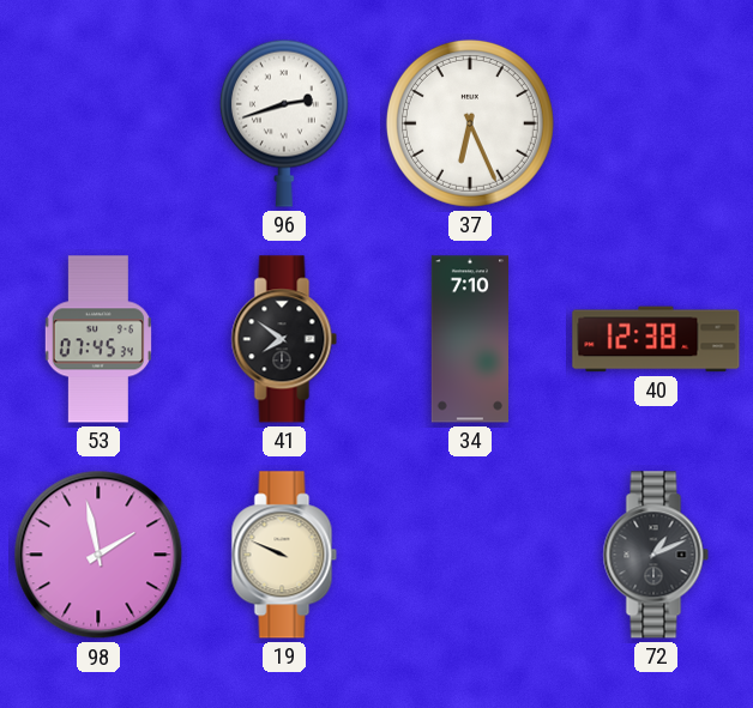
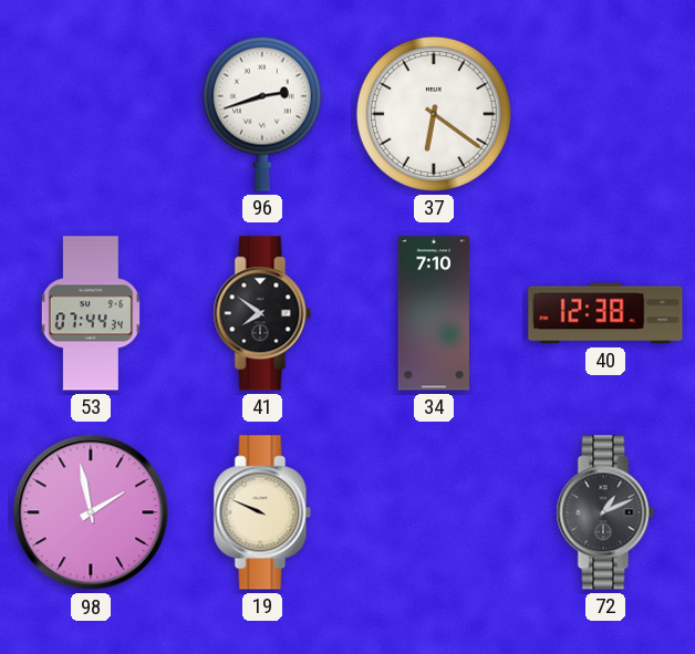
37: 6:26 -> 6:21
53: 07:45 -> 07:44
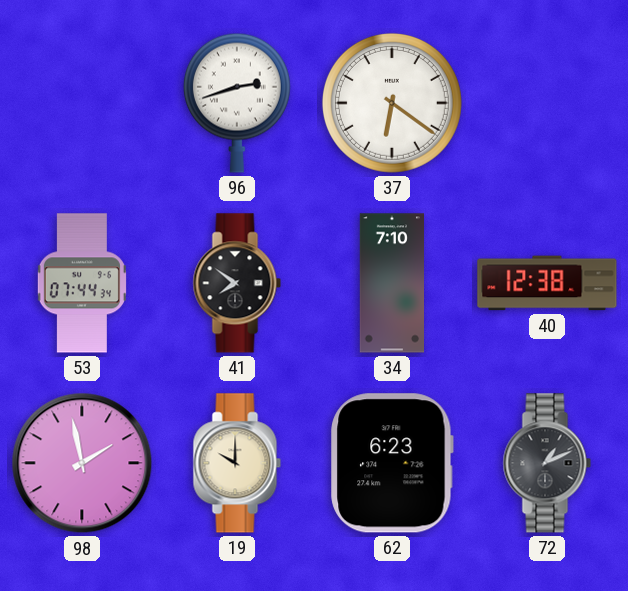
19: 9:49 -> 10:00
62: none -> 6:23
